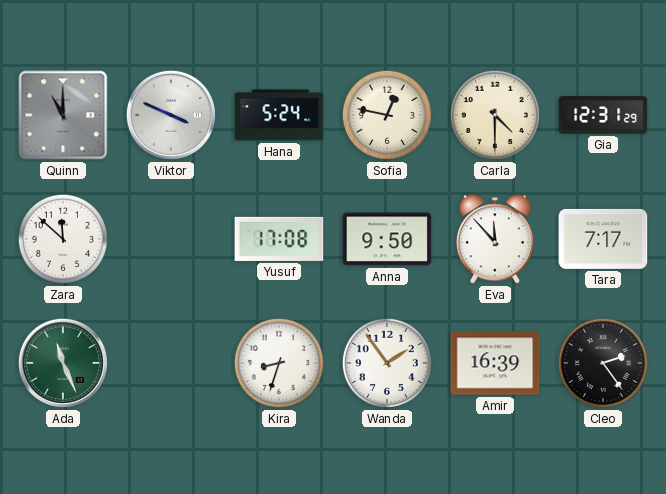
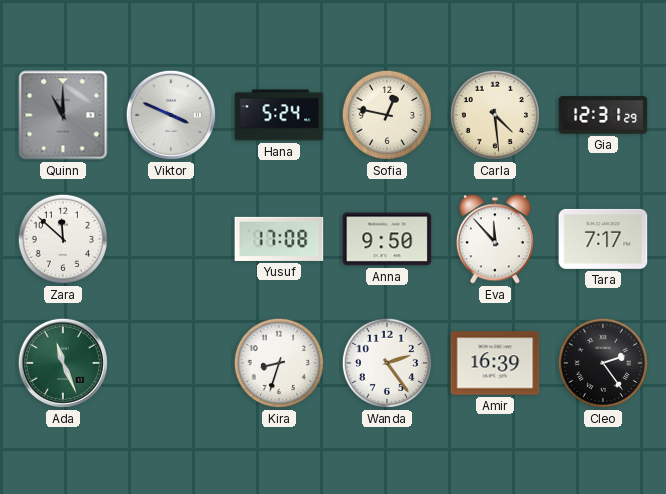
Carla: 4:30 -> 4:29
Wanda: 1:54 -> 2:24
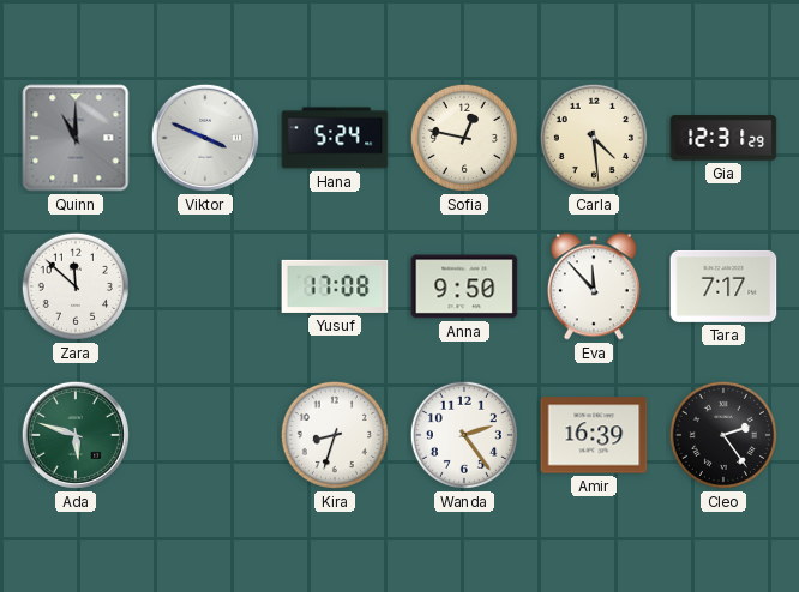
Ada: 11:26 -> 5:48
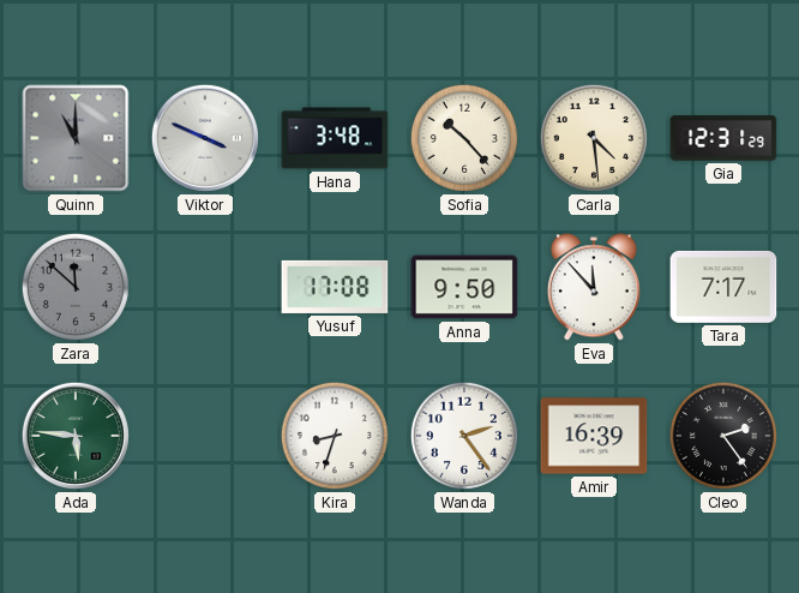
Hana: 5:24 -> 3:48
Sofia: 12:47 -> 10:23
Zara dial: white -> grey
Ada: 5:48 -> 5:46
